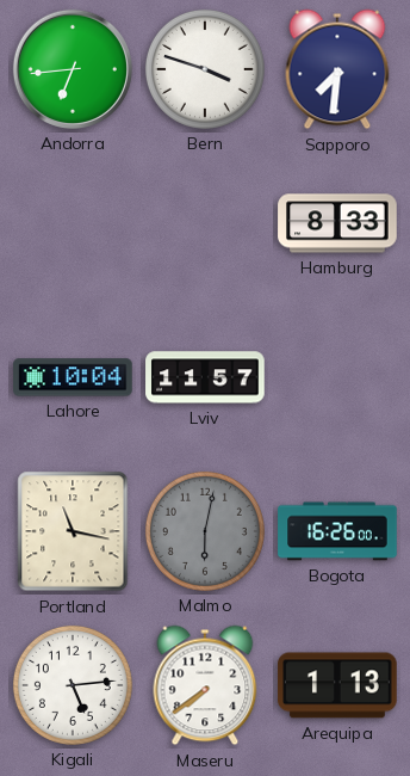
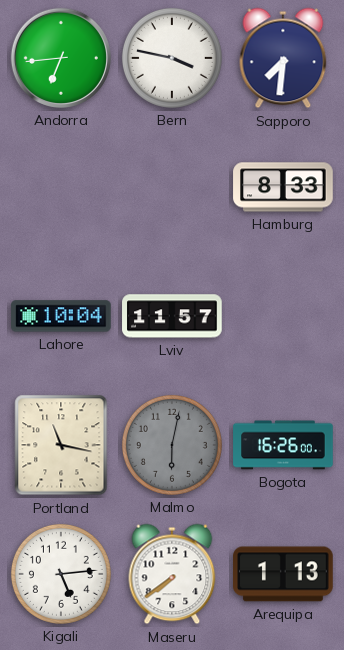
Bern: 3:48 -> 3:47
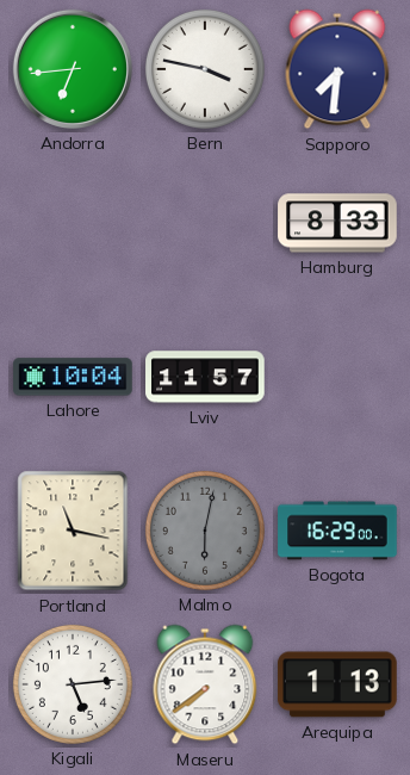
Bogota: 16:26 -> 16:29
